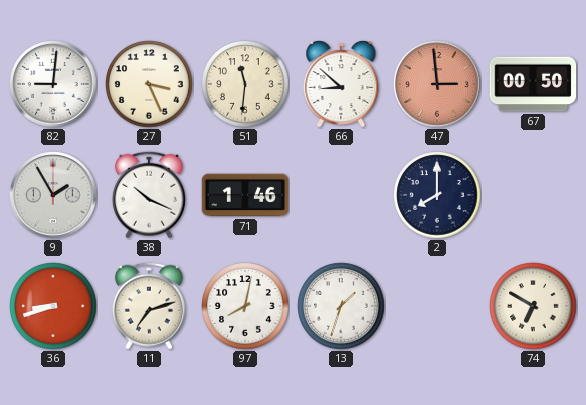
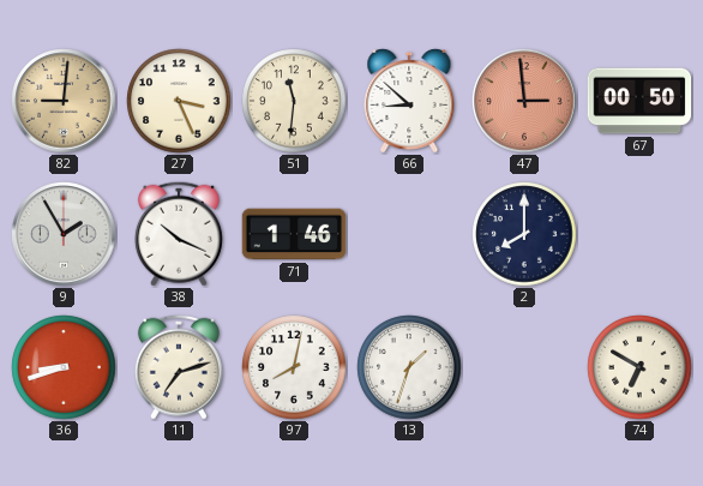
82 dial: white -> champagne
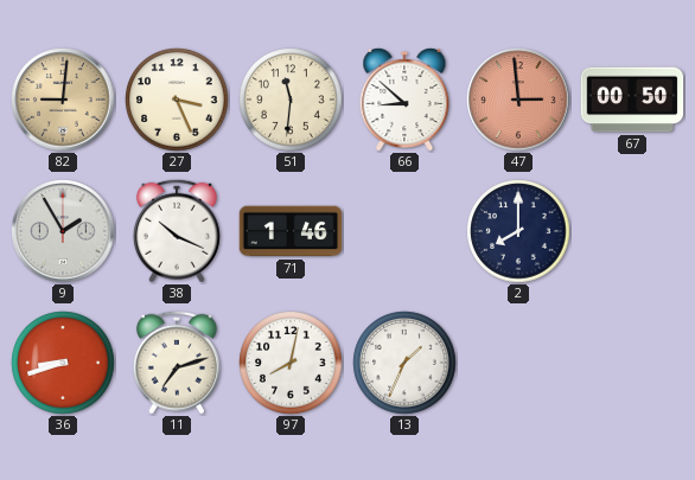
13: 1:33 -> 1:34
74: 6:50 -> none
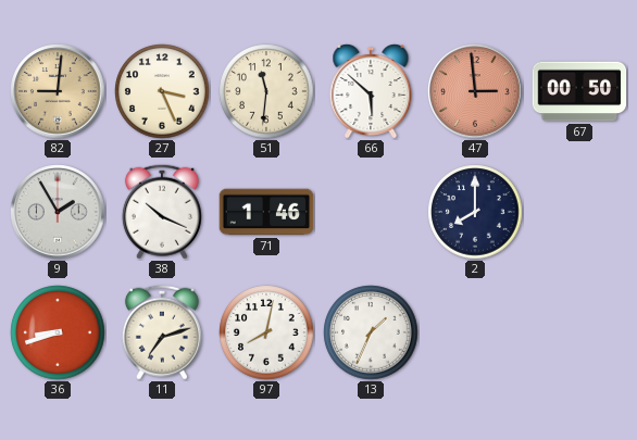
66: 8:52 -> 5:52
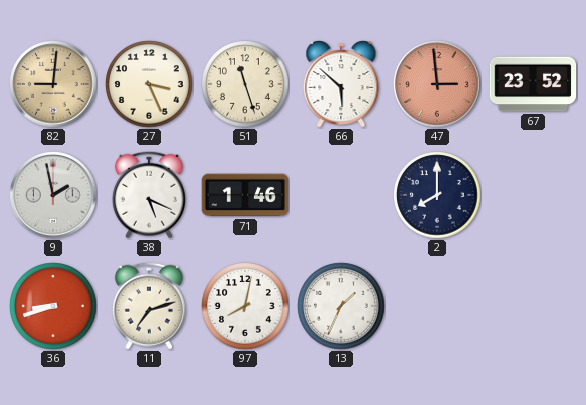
51: 11:31 -> 11:27
67: 00:50 -> 23:52
9: 1:55 -> 1:58
38: 10:19 -> 5:19
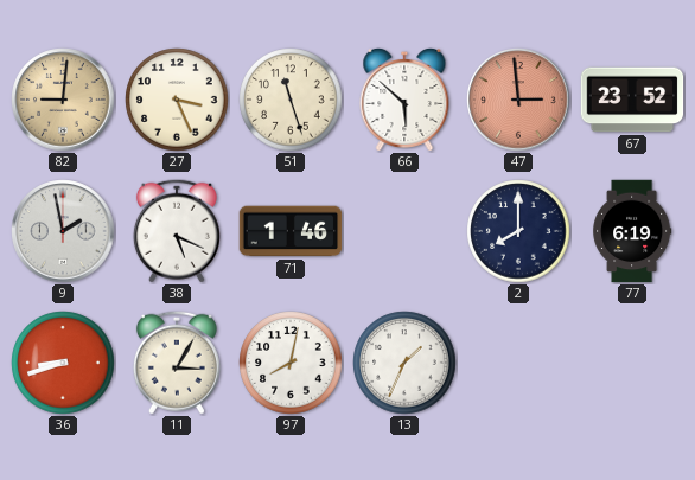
77: none -> 6:19
11: 7:12 -> 3:05
